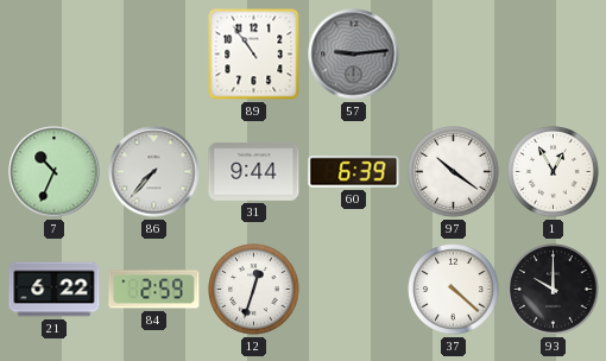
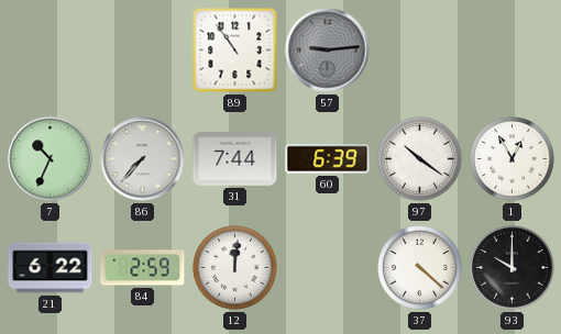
31: 9:44 -> 7:44
12: 12:33 -> 12:01
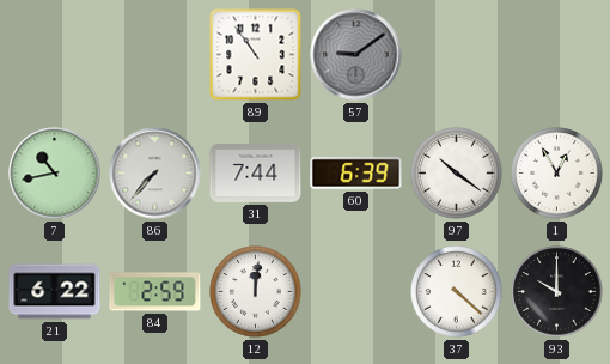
57: 9:14 -> 9:09
7: 10:34 -> 10:43
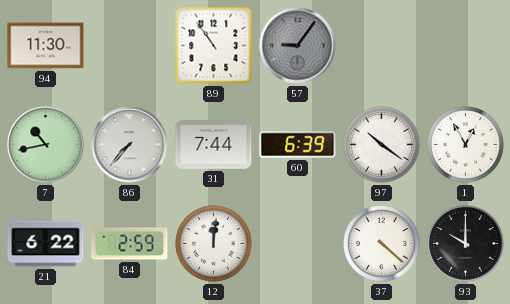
94: none -> 11:30
57: 9:09 -> 9:06
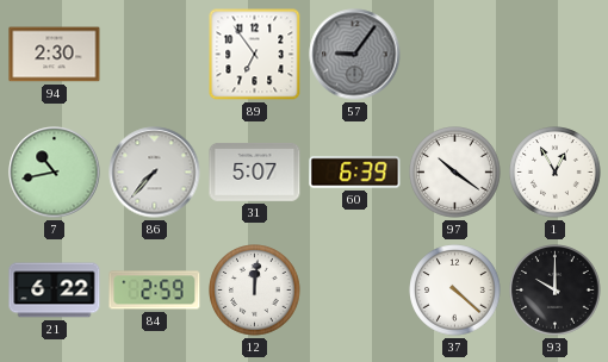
94: 11:30 -> 2:30
89: 10:54 -> 6:54
31: 7:44 -> 5:07
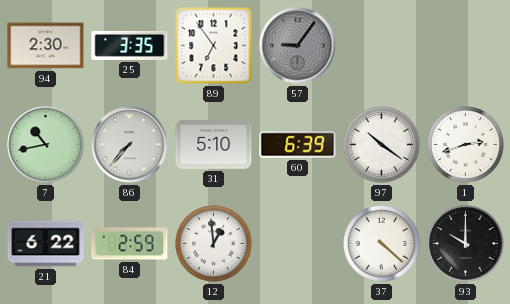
25: none -> 3:35
31: 5:07 -> 5:10
1: 12:55 -> 2:42
12: 12:01 -> 12:59
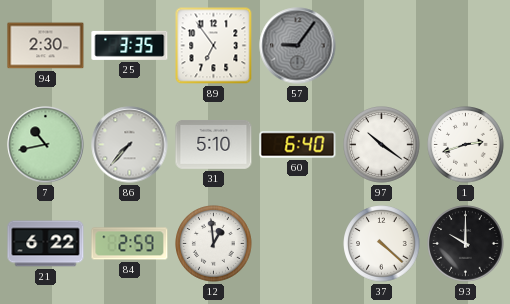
60: 6:39 -> 6:40
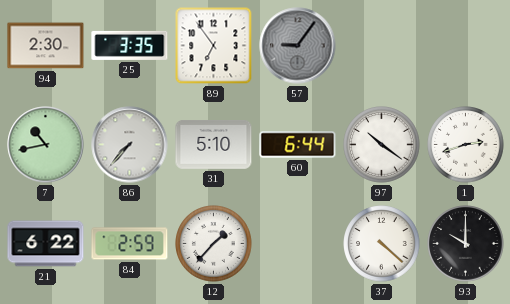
60: 6:40 -> 6:44
12: 12:59 -> 1:37
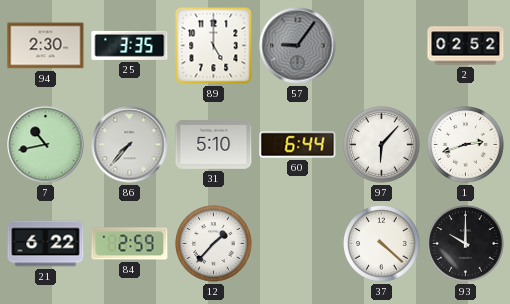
89: 6:54 -> 5:00
2: none -> 02:52
97: 10:21 -> 6:07
